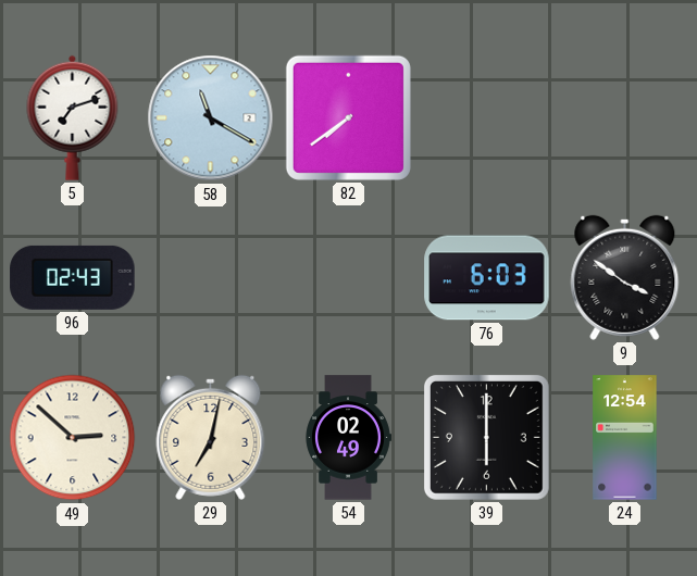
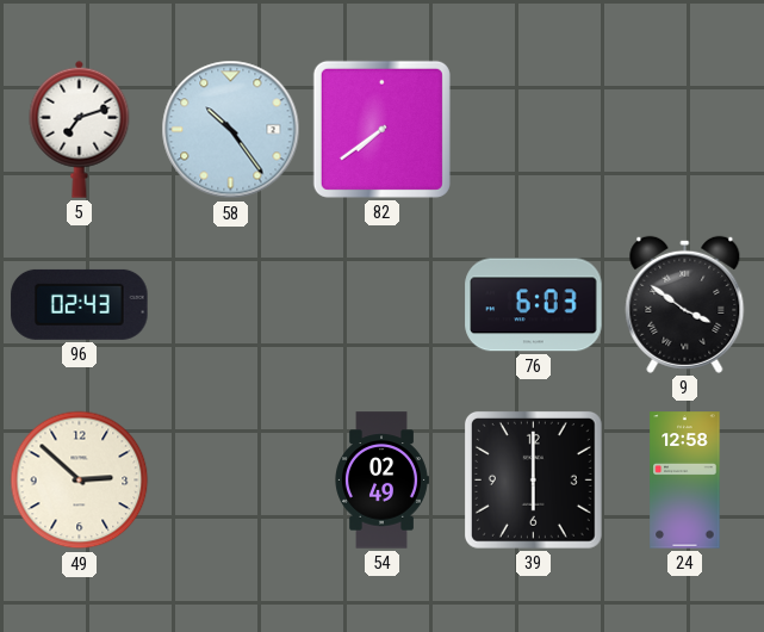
58: 11:20 -> 10:24
29: 7:02 -> none
24: 12:54 -> 12:58
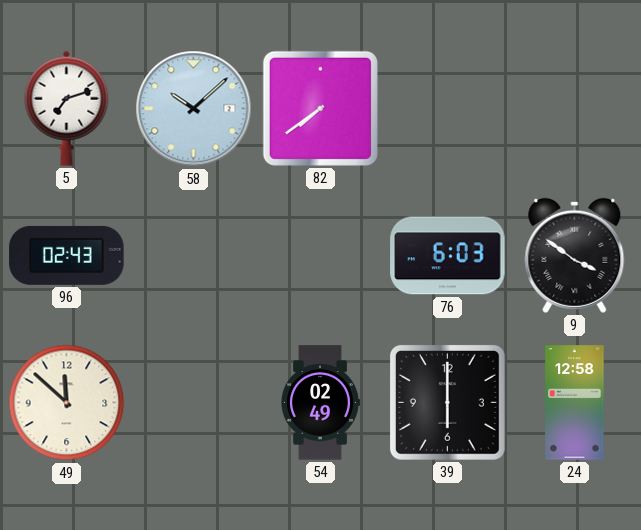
58: 10:24 -> 10:08
49: 2:52 -> 11:52
